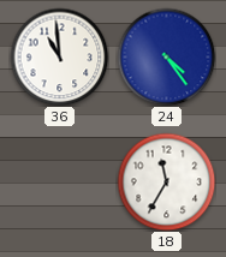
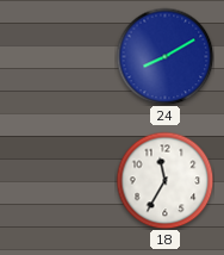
36: 10:59 -> none
24: 4:24 -> 8:10
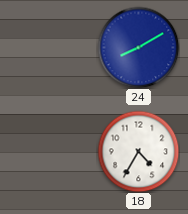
18: 11:35 -> 4:35
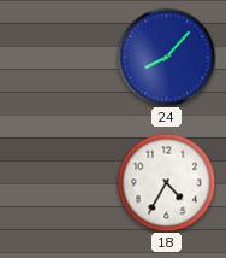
24: 8:10 -> 8:07
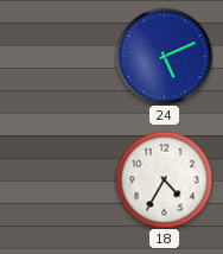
24: 8:07 -> 5:11
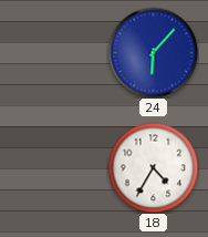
24: 5:11 -> 6:07
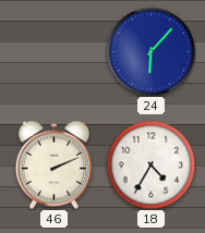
46: none -> 2:11
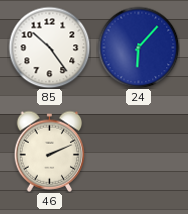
85: none -> 10:24
18: 4:35 -> none
